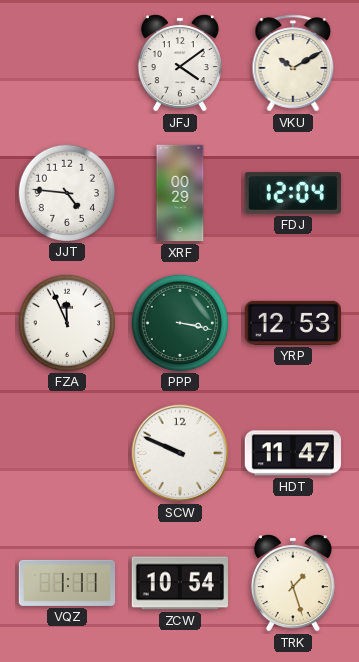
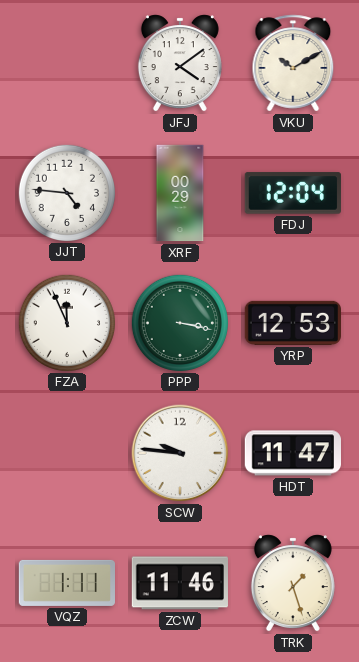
SCW: 9:49 -> 9:46
ZCW: 10:54 -> 11:46
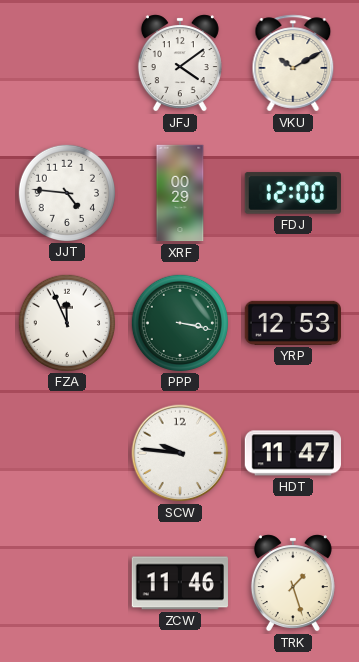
FDJ: 12:04 -> 12:00
VQZ: 1:11 -> none
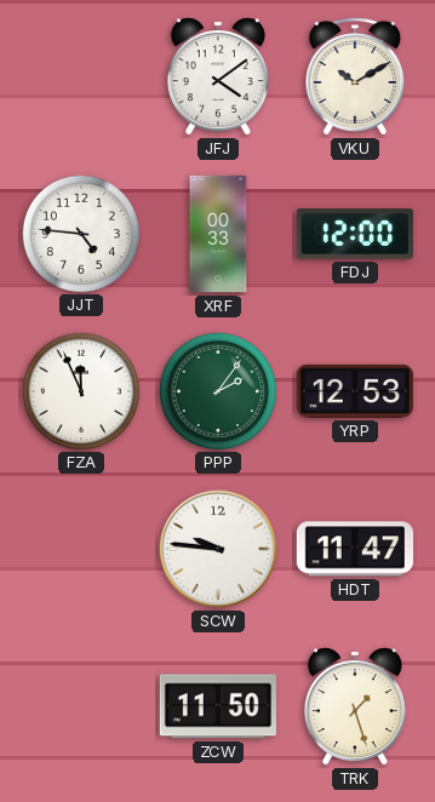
XRF: 00:29 -> 00:33
PPP: 3:17 -> 2:06
ZCW: 11:46 -> 11:50
